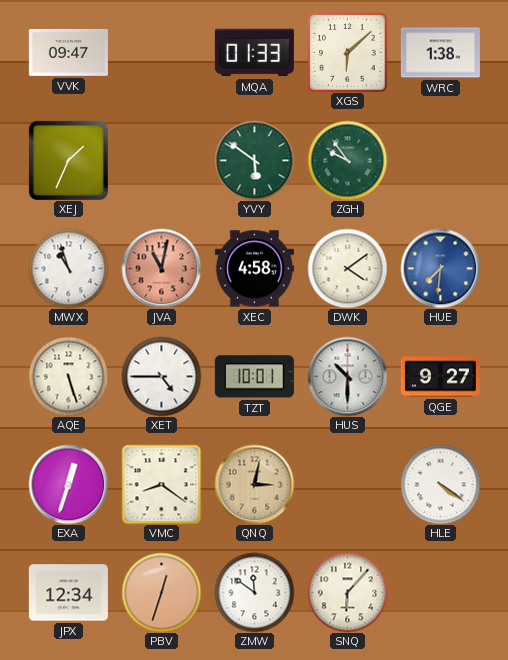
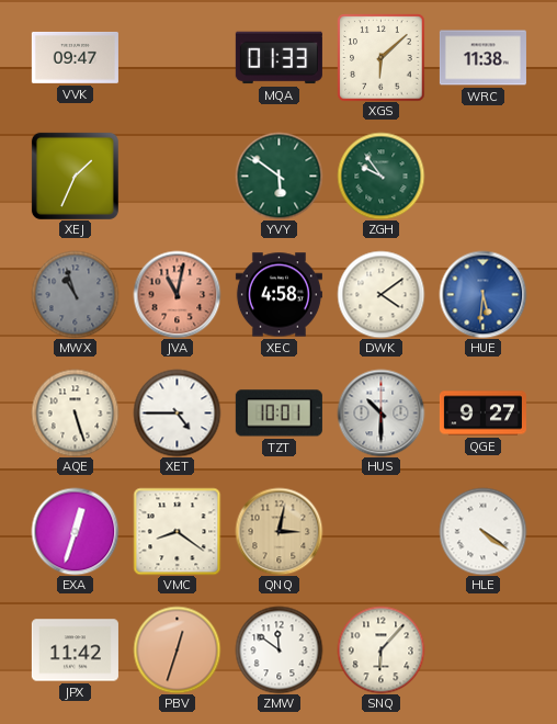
WRC: 1:38 -> 11:38
MWX dial: white -> grey
HUE: 7:31 -> 5:31
JPX: 12:34 -> 11:42
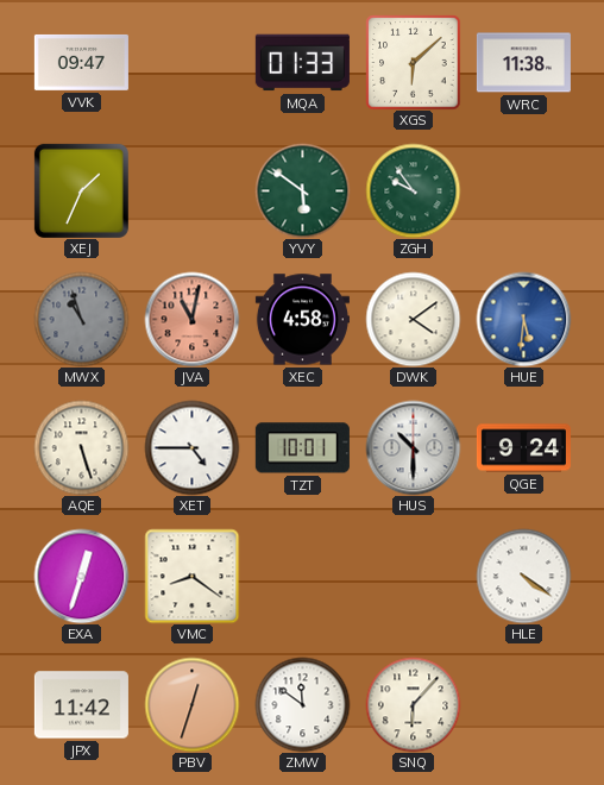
QGE: 9:27 -> 9:24
QNQ: 3:02 -> none
